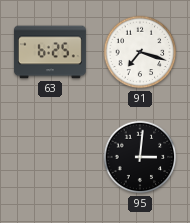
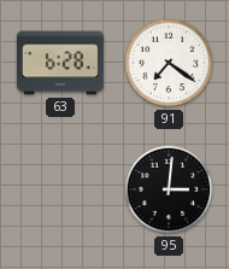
63: 6:25 -> 6:28
91: 7:18 -> 7:21
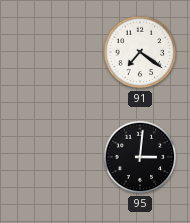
63: 6:28 -> none
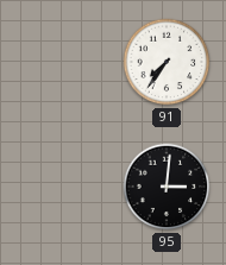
91: 7:21 -> 7:36
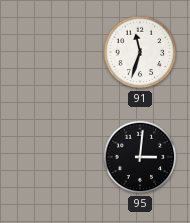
91: 7:36 -> 11:33
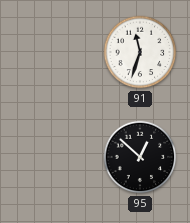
95: 3:01 -> 12:52
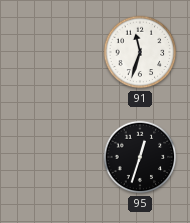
95: 12:52 -> 12:33
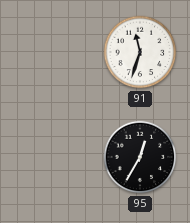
95: 12:33 -> 12:35
